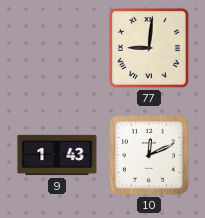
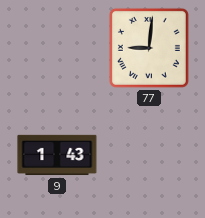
10: 12:11 -> none
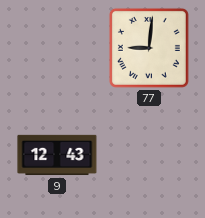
9: 1:43 -> 12:43
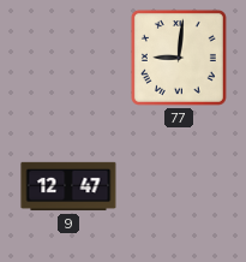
9: 12:43 -> 12:47
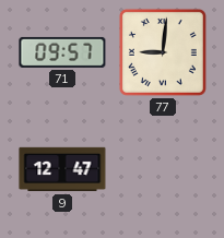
71: none -> 09:57
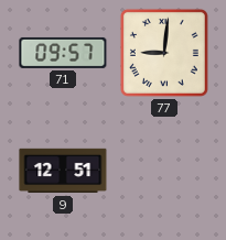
9: 12:47 -> 12:51
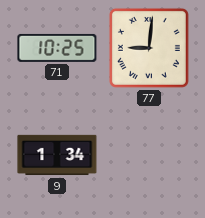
71: 09:57 -> 10:25
9: 12:51 -> 1:34
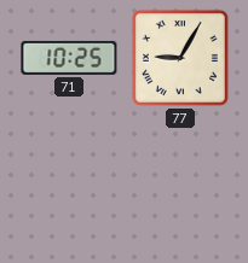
77: 9:01 -> 9:05
9: 1:34 -> none
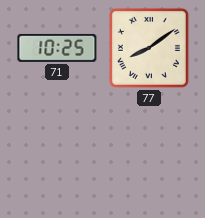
77: 9:05 -> 8:09
